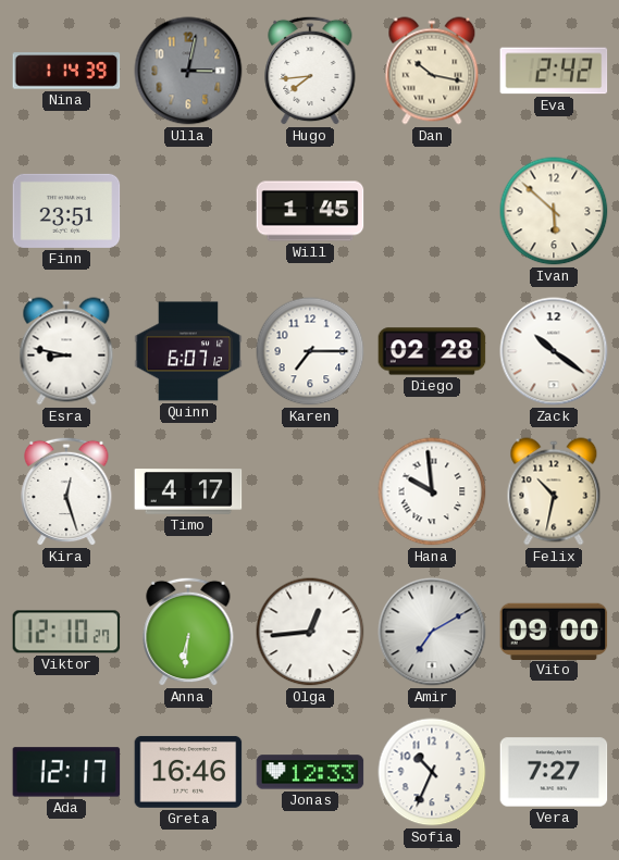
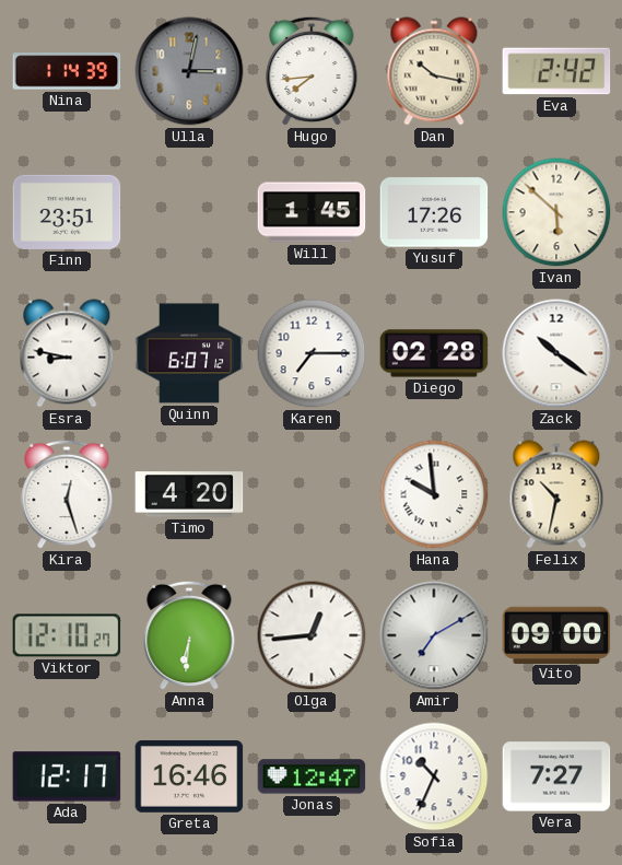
Yusuf: none -> 17:26
Timo: 4:17 -> 4:20
Jonas: 12:33 -> 12:47
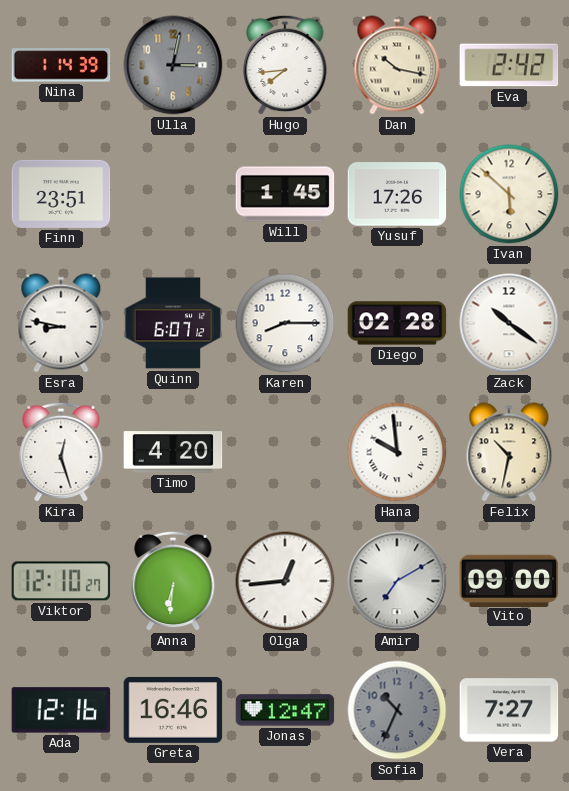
Karen: 7:15 -> 8:15
Ada: 12:17 -> 12:16
Sofia dial: white -> grey
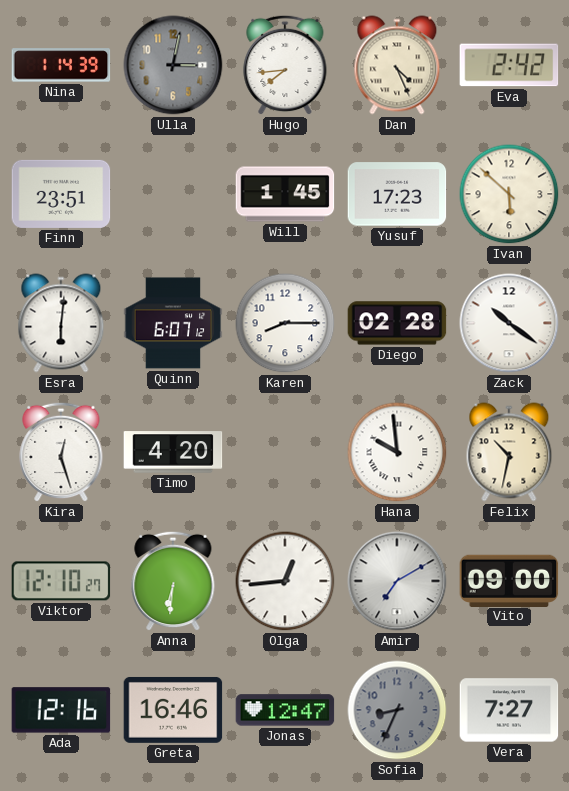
Dan: 10:17 -> 4:26
Yusuf: 17:26 -> 17:23
Esra: 8:47 -> 6:01
Sofia: 10:34 -> 8:34
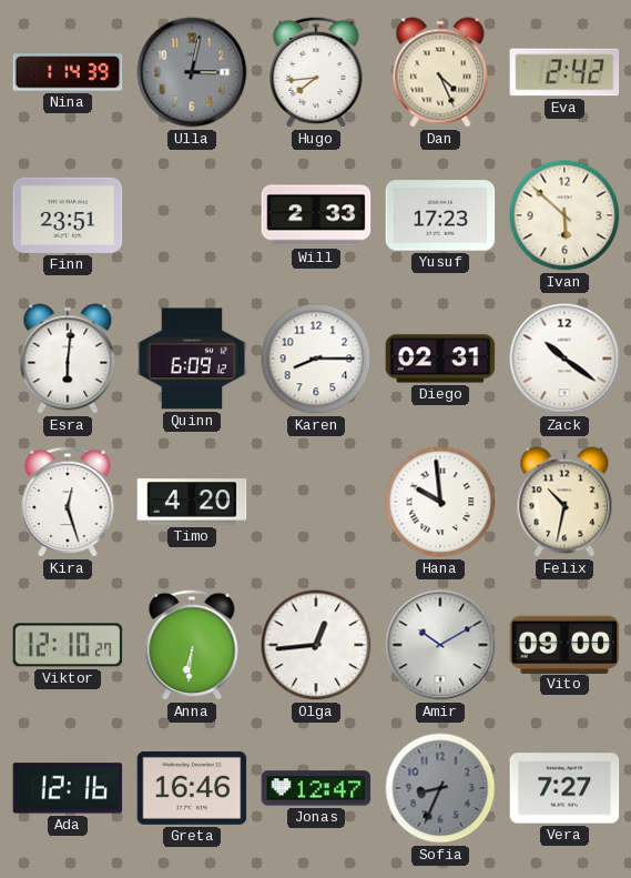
Will: 1:45 -> 2:33
Quinn: 6:07 -> 6:09
Diego: 02:28 -> 02:31
Amir: 7:10 -> 10:10
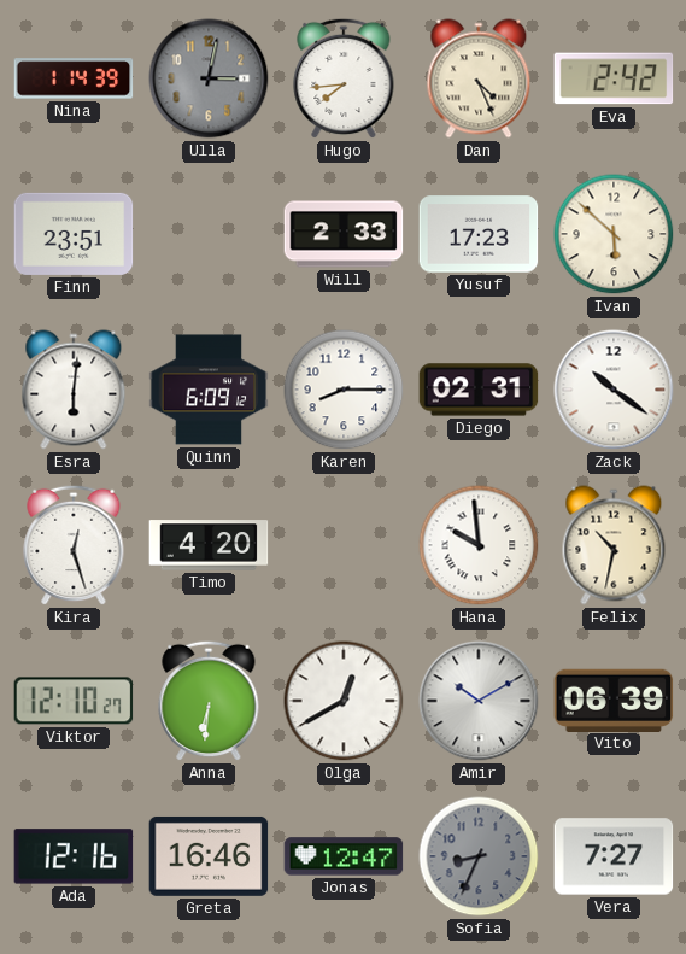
Olga: 12:44 -> 12:40
Vito: 09:00 -> 06:39
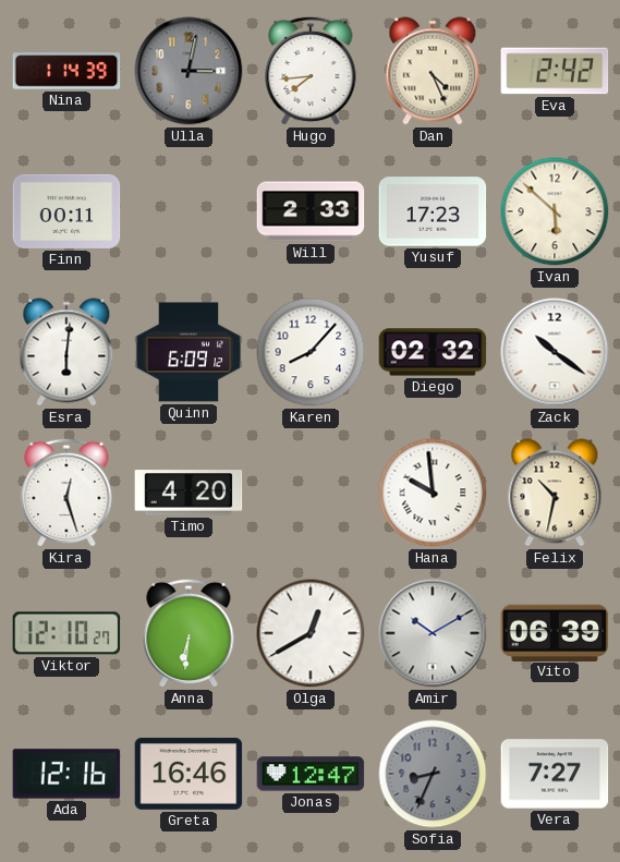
Finn: 23:51 -> 00:11
Karen: 8:15 -> 8:07
Diego: 02:31 -> 02:32
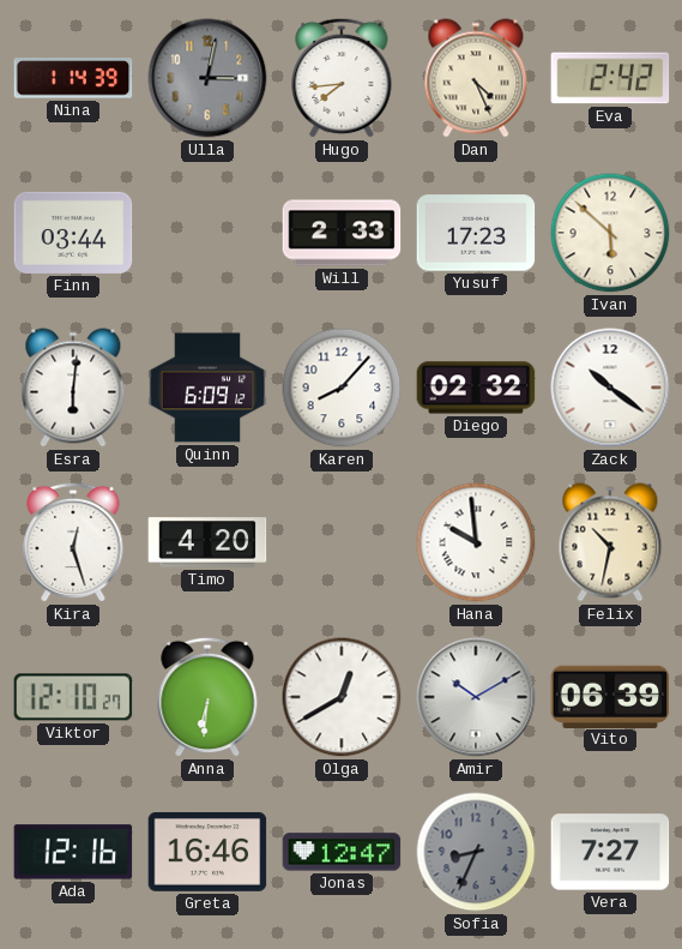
Finn: 00:11 -> 03:44
